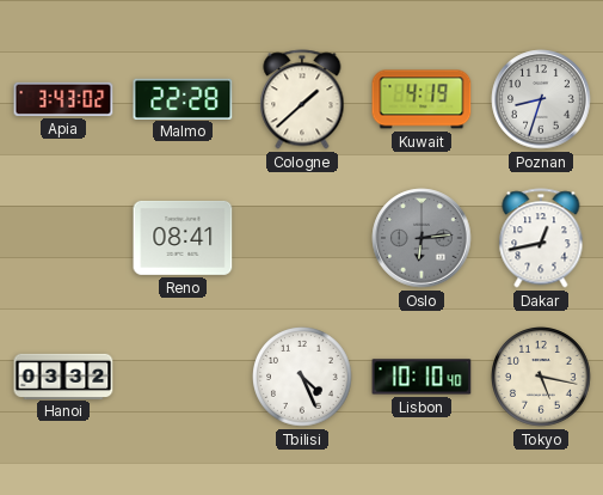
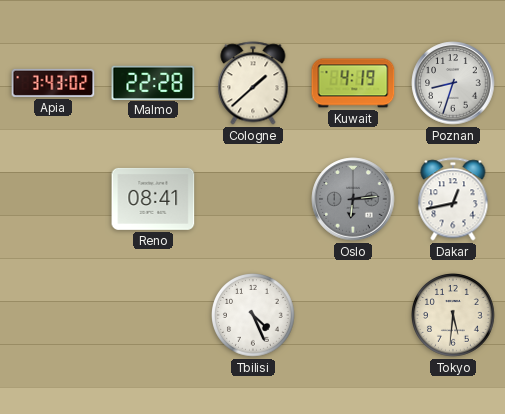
Hanoi: 03:32 -> none
Lisbon: 10:10 -> none
Tokyo: 5:17 -> 5:31
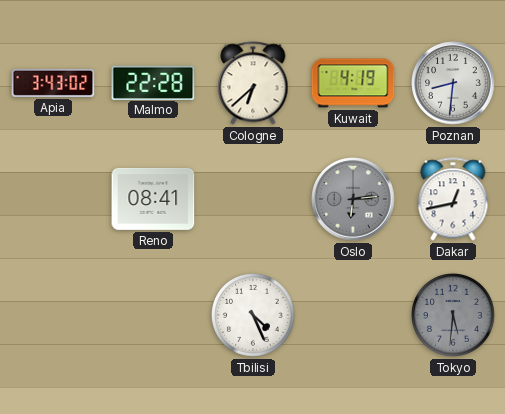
Cologne: 1:38 -> 6:38
Poznan: 8:33 -> 8:31
Tokyo dial: cream -> grey
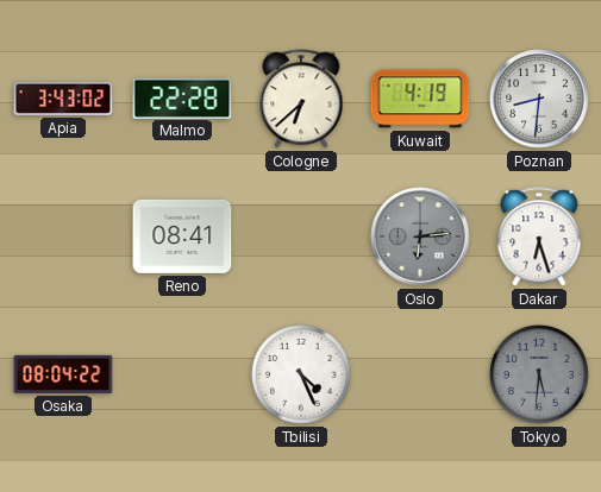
Dakar: 12:43 -> 6:27
Osaka: none -> 08:04
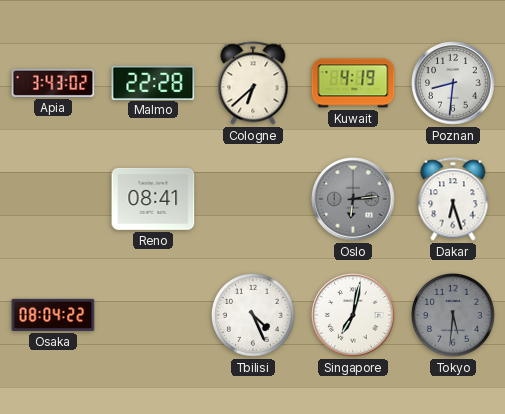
Singapore: none -> 7:02
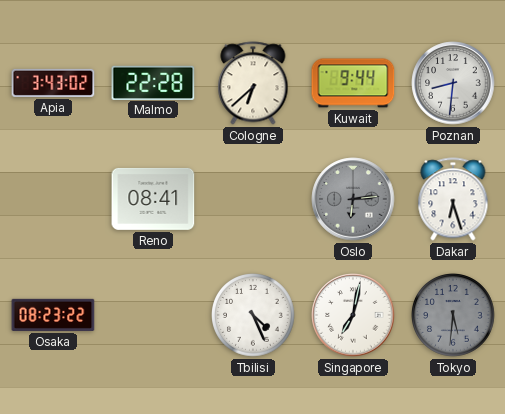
Kuwait: 4:19 -> 9:44
Osaka: 08:04 -> 08:23
